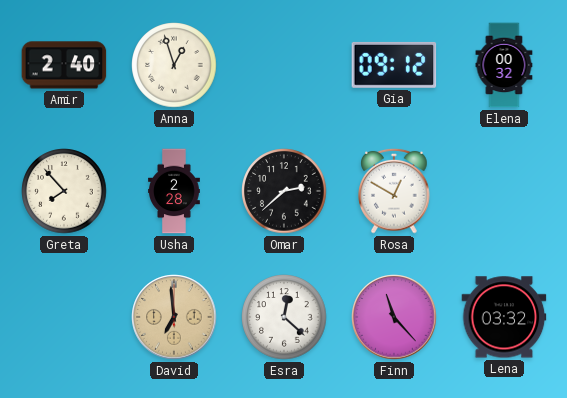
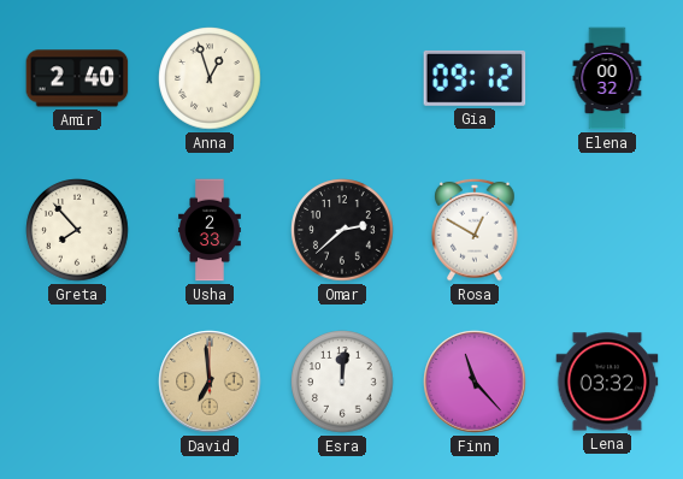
Usha: 2:28 -> 2:33
Esra: 12:22 -> 12:01
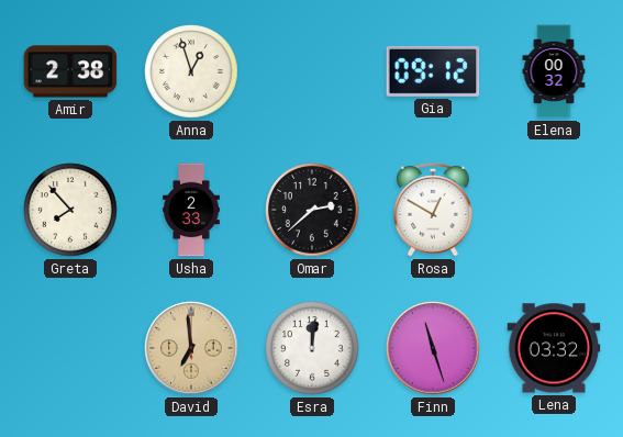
Amir: 2:40 -> 2:38
Finn: 11:23 -> 11:27
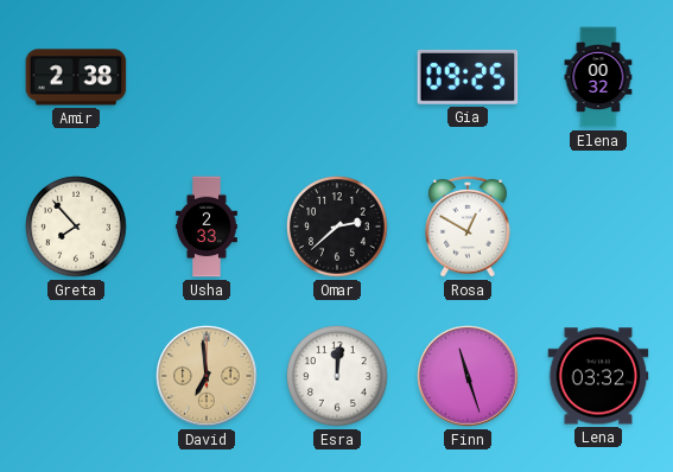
Anna: 12:57 -> none
Gia: 09:12 -> 09:25
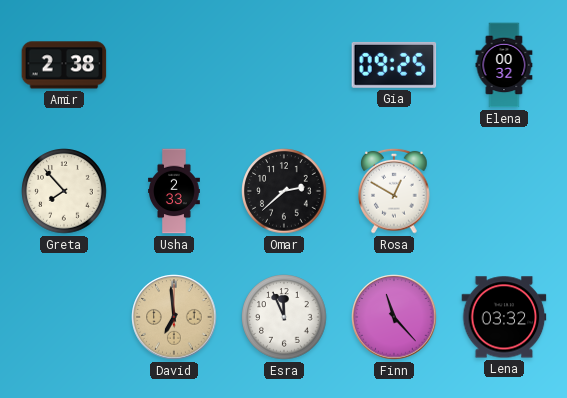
Esra: 12:01 -> 11:56
Finn: 11:27 -> 11:23
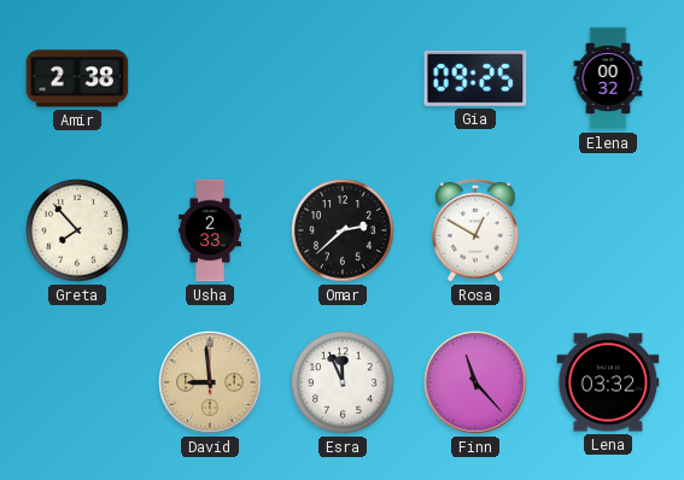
David: 6:59 -> 8:59
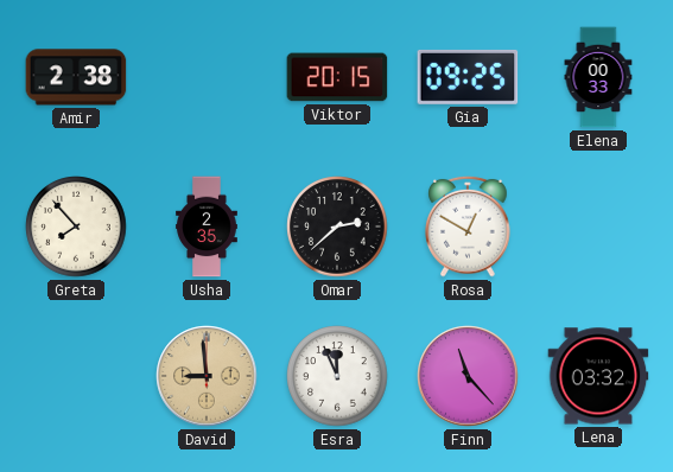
Viktor: none -> 20:15
Elena: 00:32 -> 00:33
Usha: 2:33 -> 2:35
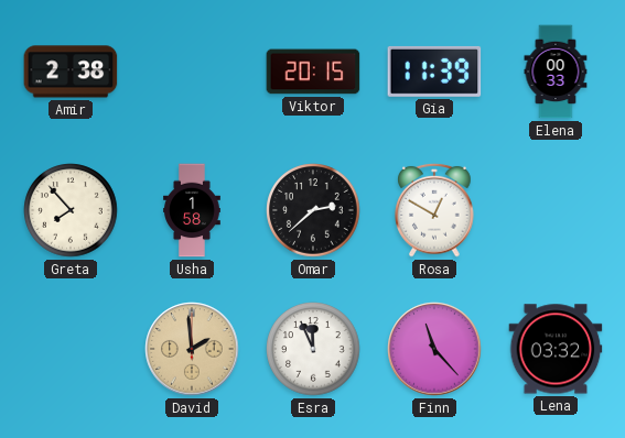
Gia: 09:25 -> 11:39
Usha: 2:35 -> 1:58
David: 8:59 -> 1:59
